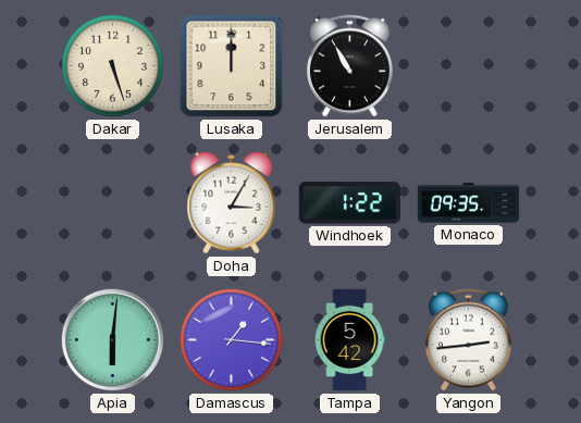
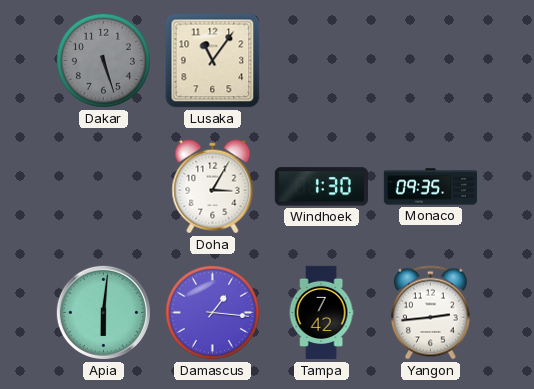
Dakar dial: cream -> grey
Lusaka: 12:00 -> 11:06
Jerusalem: 10:55 -> none
Windhoek: 1:22 -> 1:30
Tampa: 5:42 -> 7:42
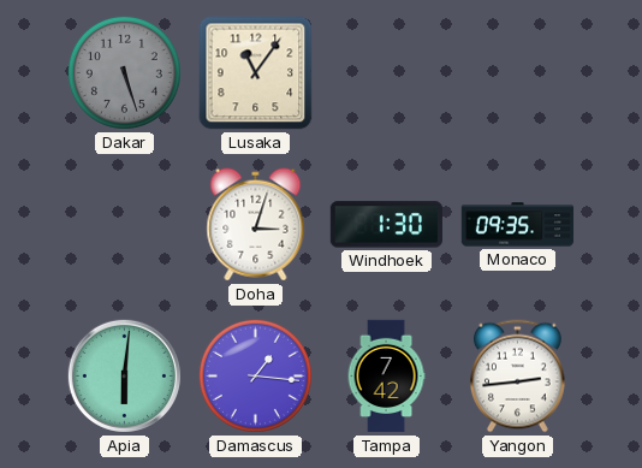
Doha: 3:05 -> 3:03
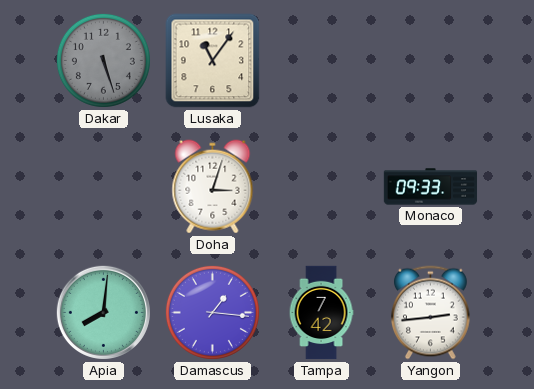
Windhoek: 1:30 -> none
Monaco: 09:35 -> 09:33
Apia: 6:01 -> 8:01
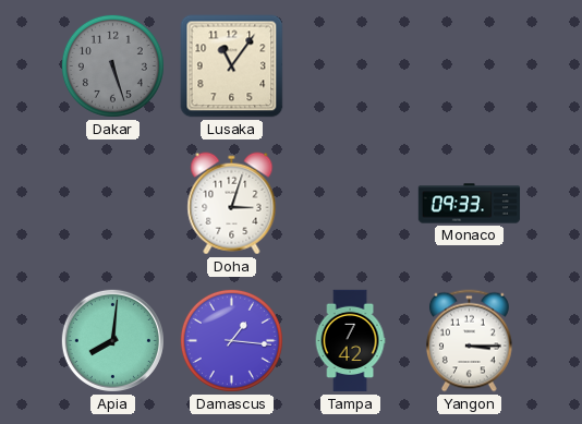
Yangon: 2:44 -> 3:15
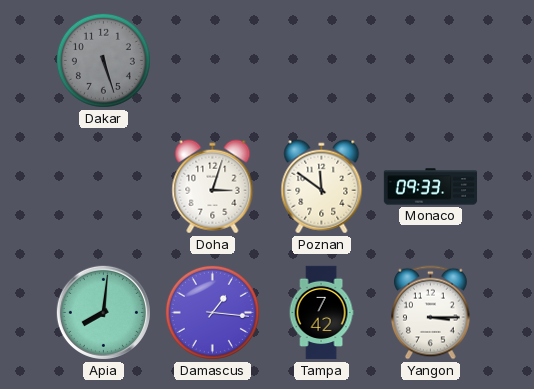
Lusaka: 11:06 -> none
Poznan: none -> 11:51
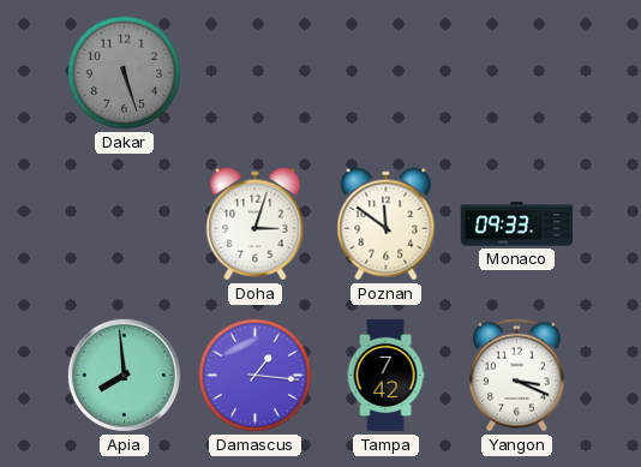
Apia: 8:01 -> 7:59
Yangon: 3:15 -> 3:19
